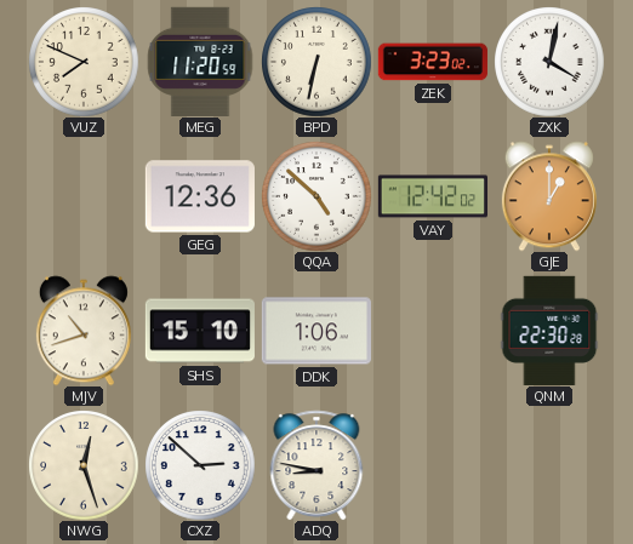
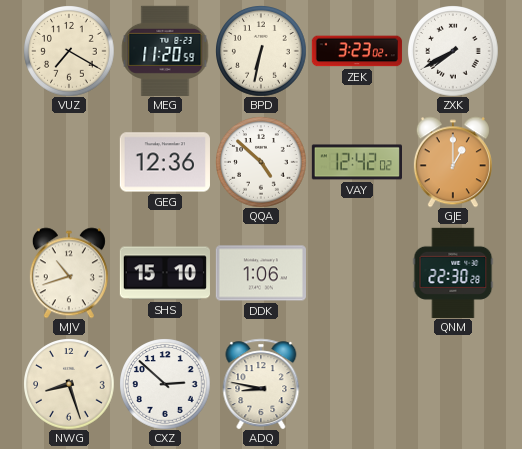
VUZ: 7:49 -> 7:20
ZXK: 4:02 -> 7:40
NWG: 12:27 -> 8:27
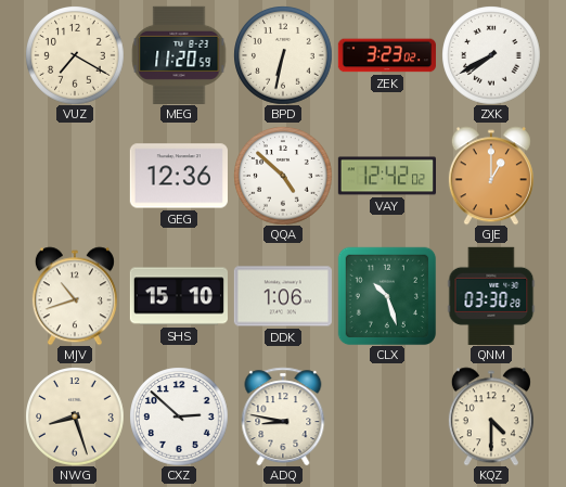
CLX: none -> 10:27
QNM: 22:30 -> 03:30
KQZ: none -> 4:30
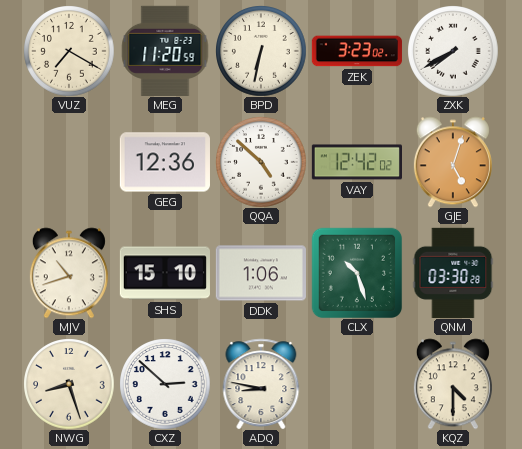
GJE: 1:00 -> 5:03
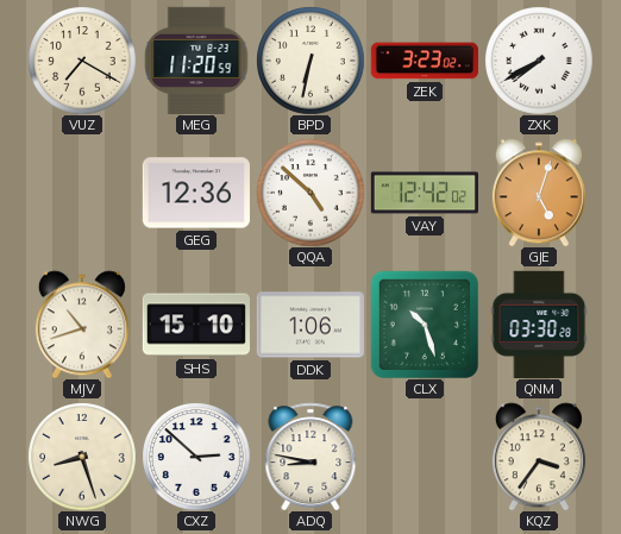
KQZ: 4:30 -> 3:36
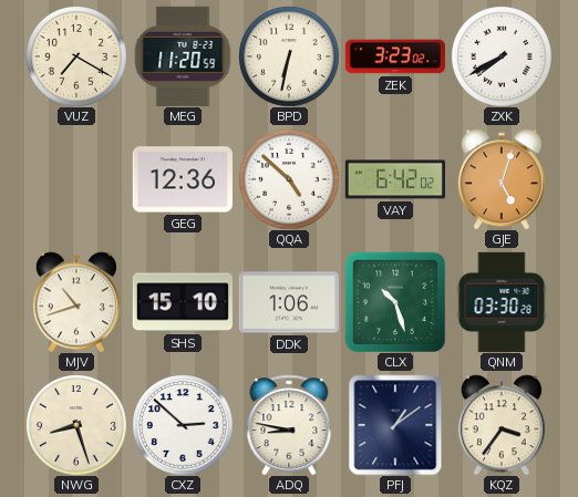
VAY: 12:42 -> 6:42
PFJ: none -> 1:09
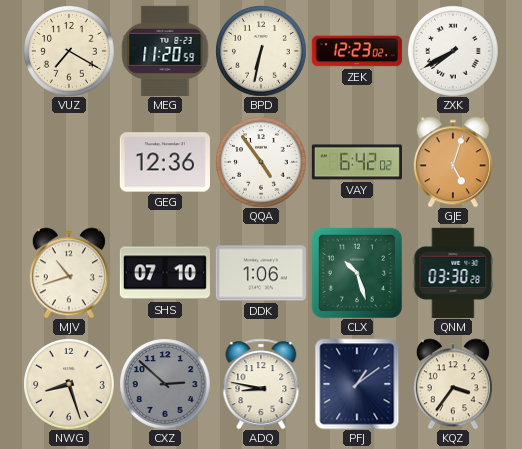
ZEK: 3:23 -> 12:23
QQA: 4:52 -> 4:54
SHS: 15:10 -> 07:10
CXZ dial: white -> grey
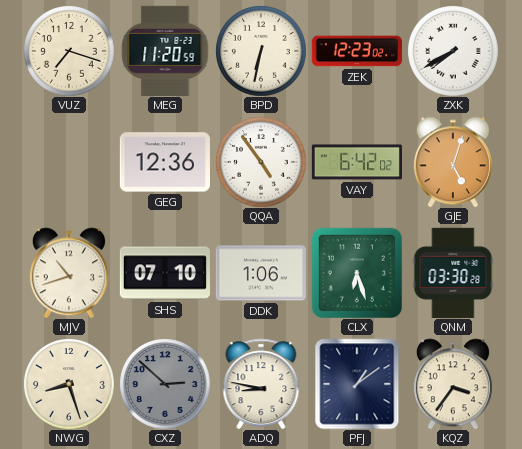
VUZ: 7:20 -> 7:18
CLX: 10:27 -> 6:27
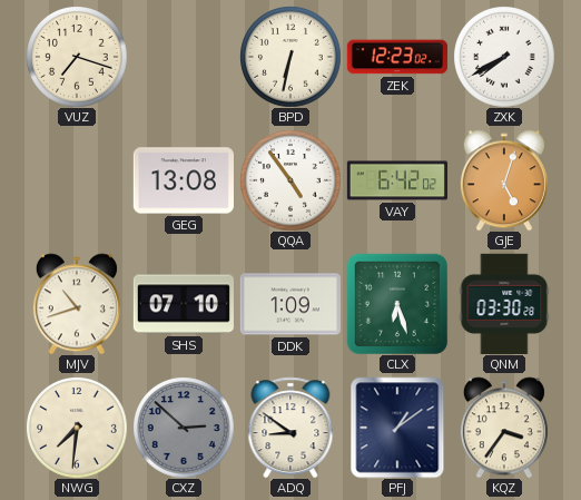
MEG: 11:20 -> none
GEG: 12:36 -> 13:08
DDK: 1:06 -> 1:09
NWG: 8:27 -> 7:31
ADQ: 8:47 -> 8:51
